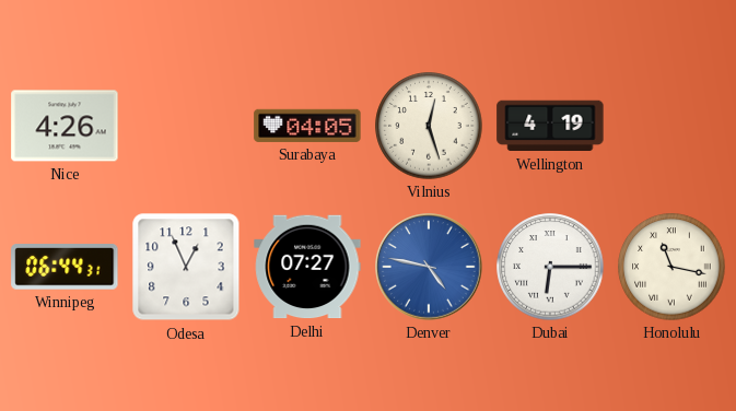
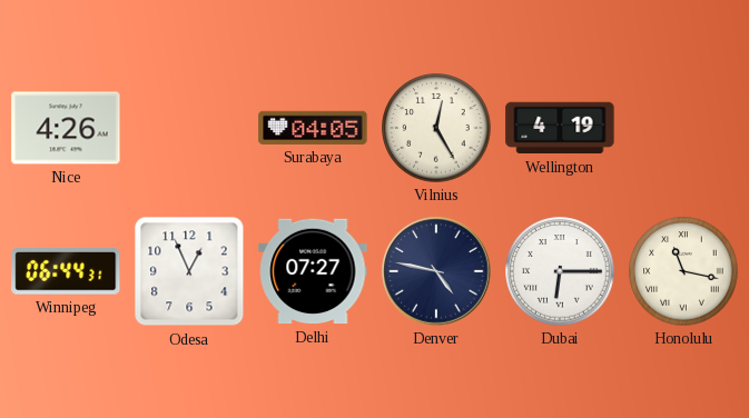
Vilnius: 12:27 -> 12:25
Denver dial: blue -> navy
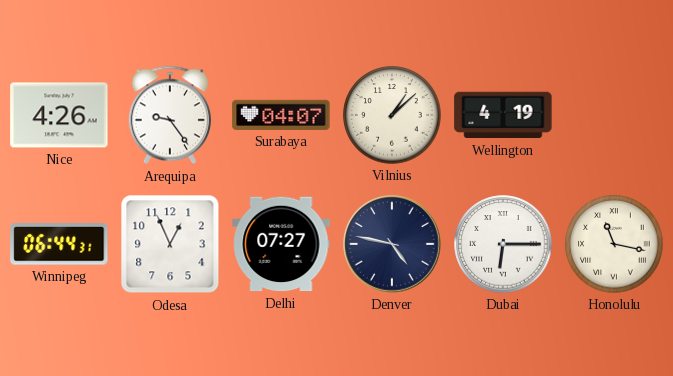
Arequipa: none -> 9:24
Surabaya: 04:05 -> 04:07
Vilnius: 12:25 -> 1:08
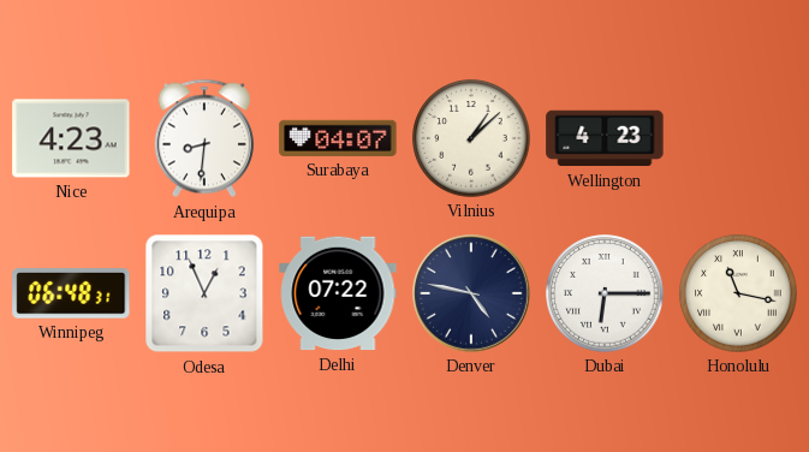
Nice: 4:26 -> 4:23
Arequipa: 9:24 -> 8:31
Wellington: 4:19 -> 4:23
Winnipeg: 06:44 -> 06:48
Delhi: 07:27 -> 07:22
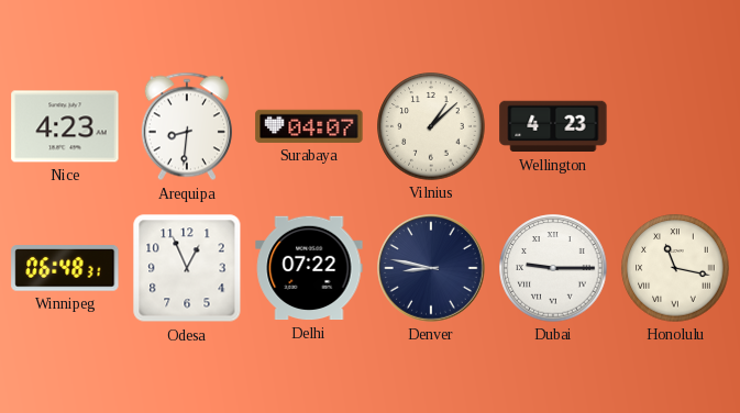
Denver: 4:47 -> 8:47
Dubai: 6:15 -> 9:15
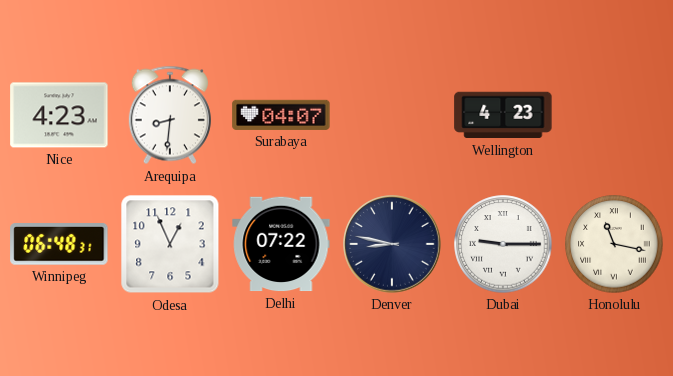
Vilnius: 1:08 -> none
